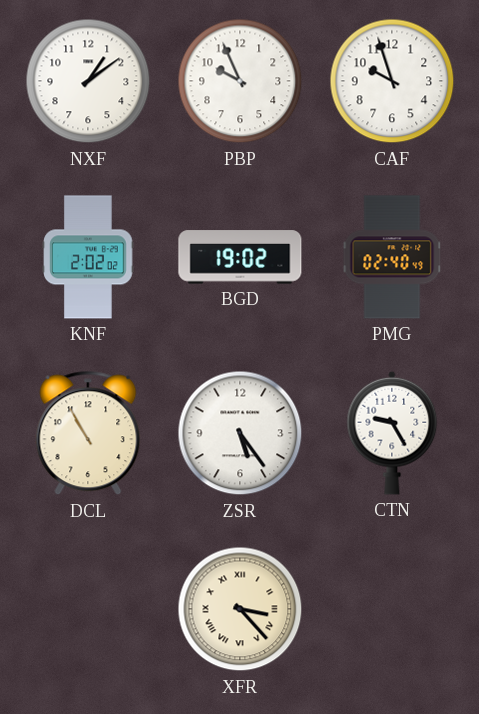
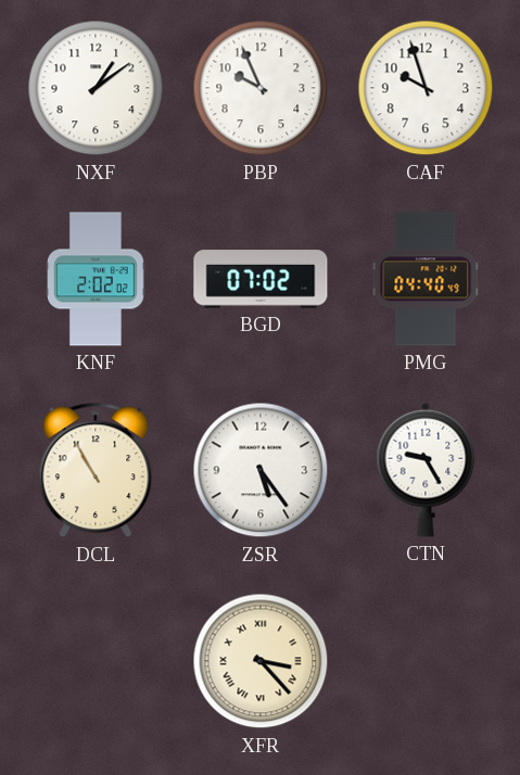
BGD: 19:02 -> 07:02
PMG: 02:40 -> 04:40
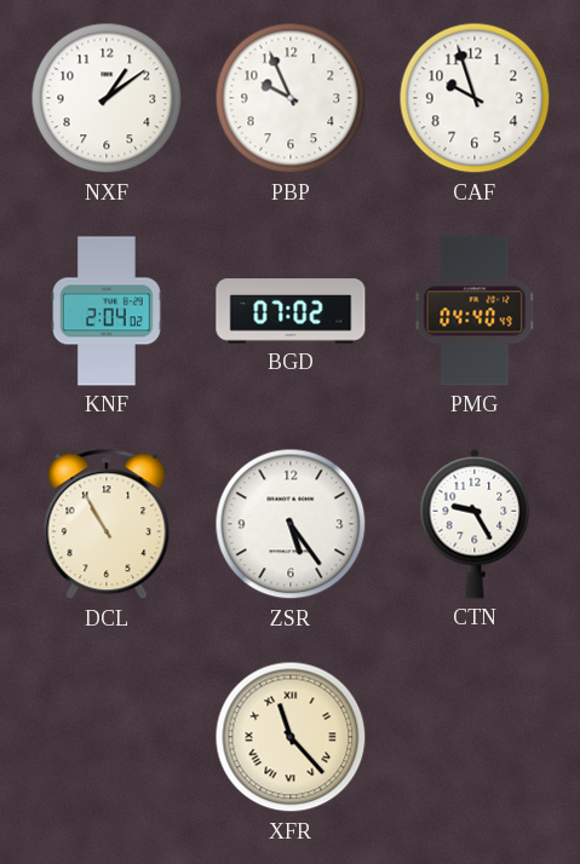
KNF: 2:02 -> 2:04
XFR: 3:23 -> 11:23
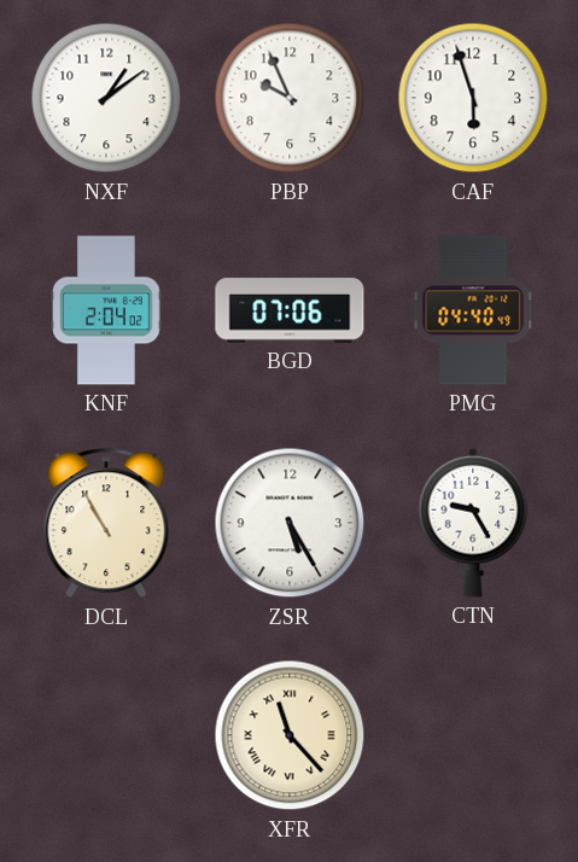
CAF: 9:57 -> 5:57
BGD: 07:02 -> 07:06
ZSR: 5:24 -> 5:25
